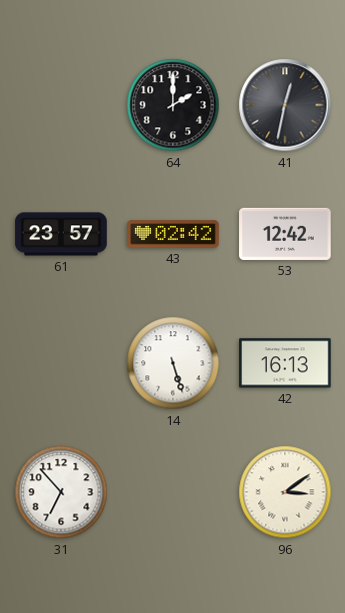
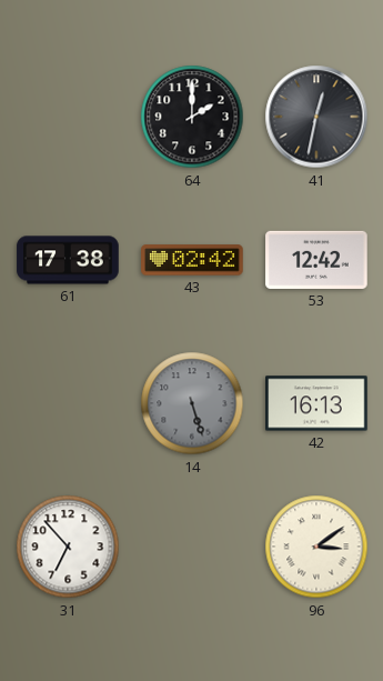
61: 23:57 -> 17:38
14 dial: white -> grey
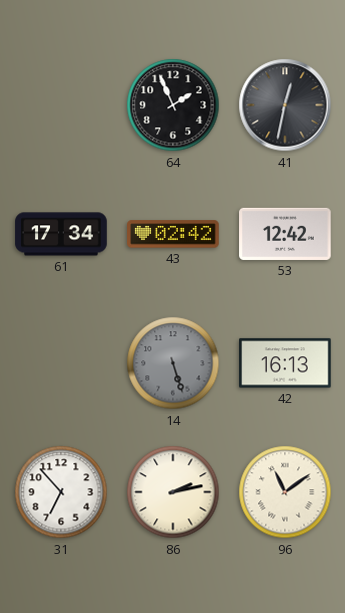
64: 2:00 -> 1:56
61: 17:38 -> 17:34
86: none -> 2:13
96: 3:09 -> 11:09
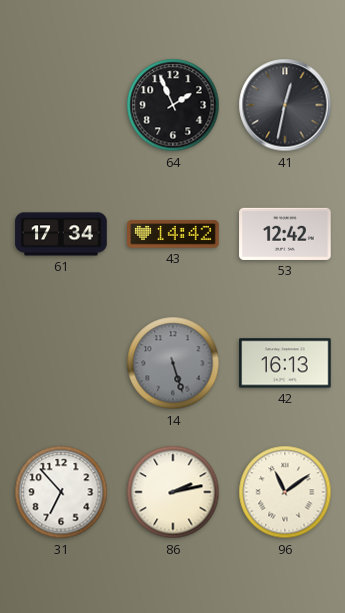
43: 02:42 -> 14:42
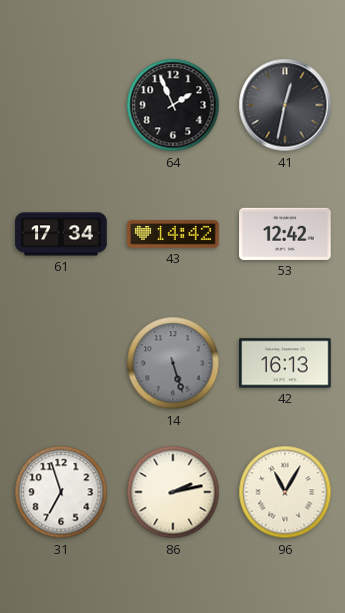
31: 6:53 -> 6:57
96: 11:09 -> 11:05
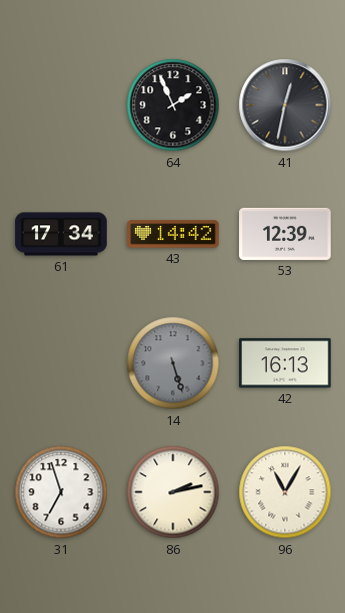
53: 12:42 -> 12:39
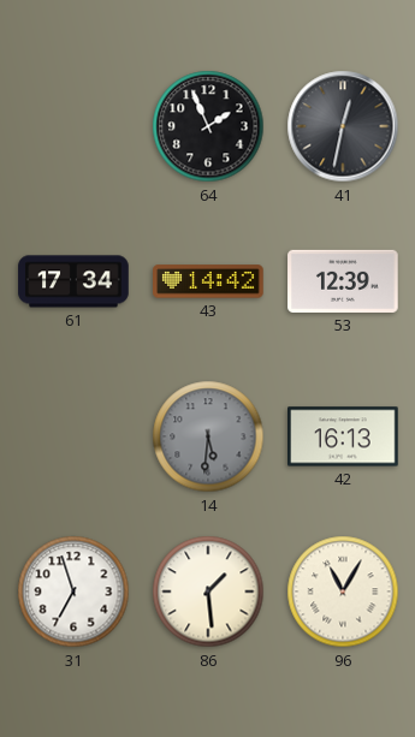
14: 5:27 -> 5:31
86: 2:13 -> 1:29
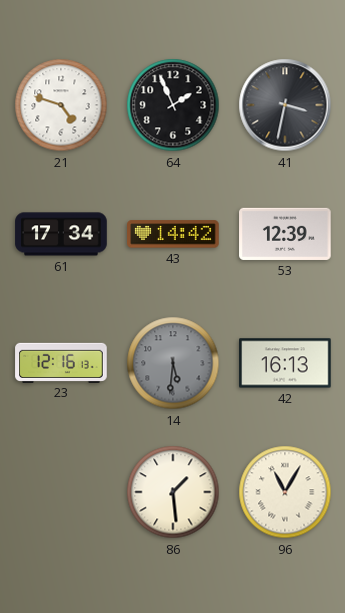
21: none -> 4:48
41: 12:32 -> 3:32
23: none -> 12:16
31: 6:57 -> none
